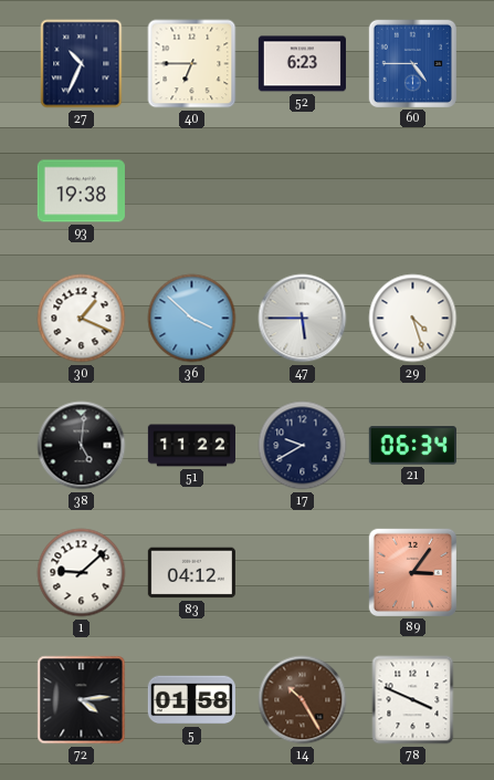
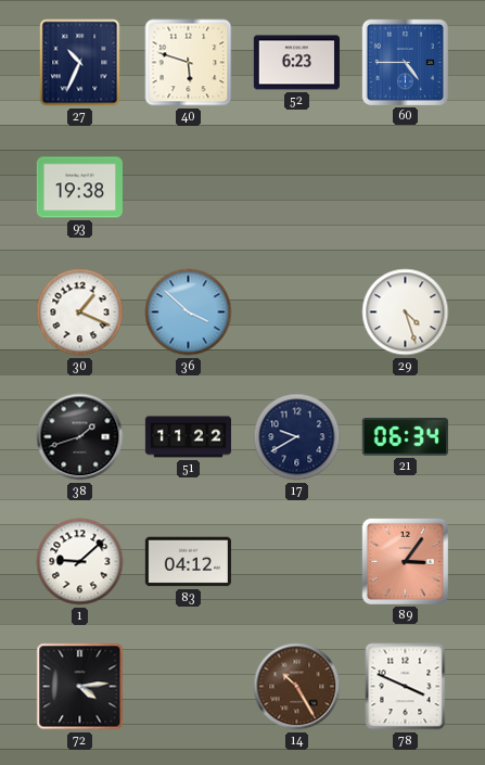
40: 6:45 -> 5:48
47: 5:45 -> none
38: 5:01 -> 1:42
5: 01:58 -> none
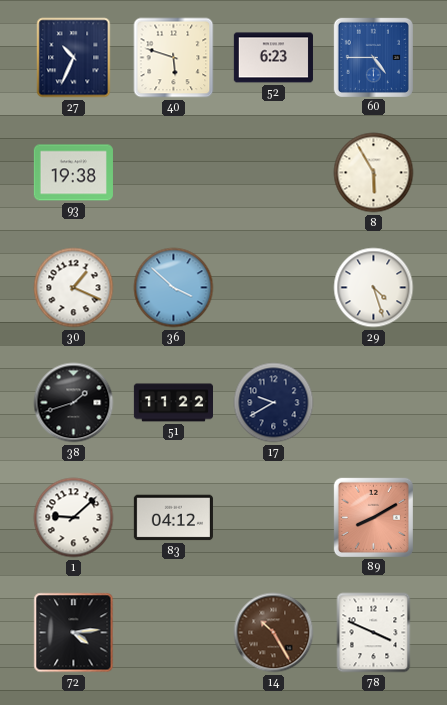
8: none -> 5:55
21: 06:34 -> none
89: 3:06 -> 8:10
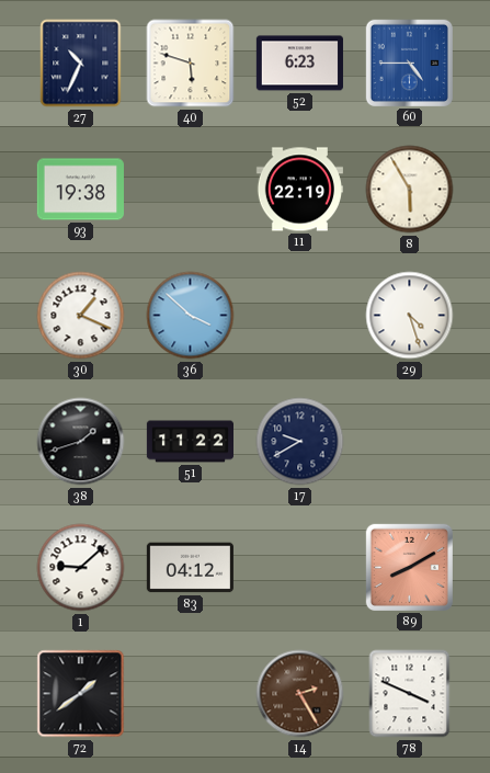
11: none -> 22:19
72: 4:14 -> 1:39
14: 10:25 -> 2:25
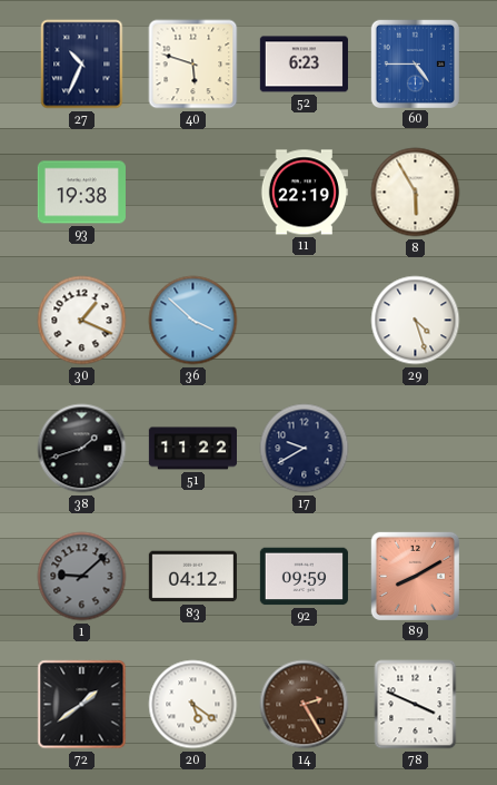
1 dial: white -> grey
92: none -> 09:59
20: none -> 5:21
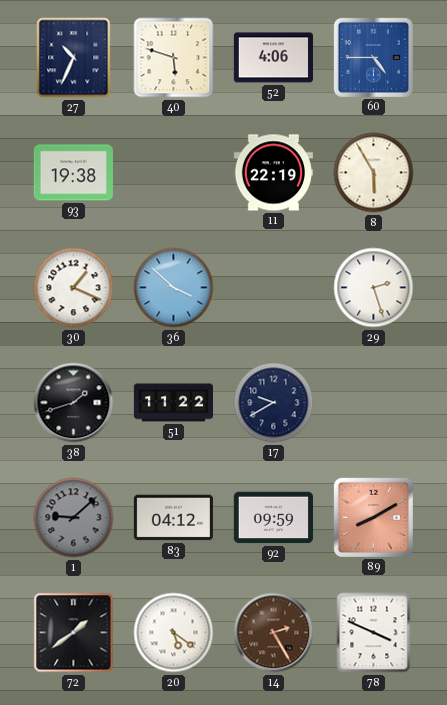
52: 6:23 -> 4:06
29: 4:27 -> 2:27
